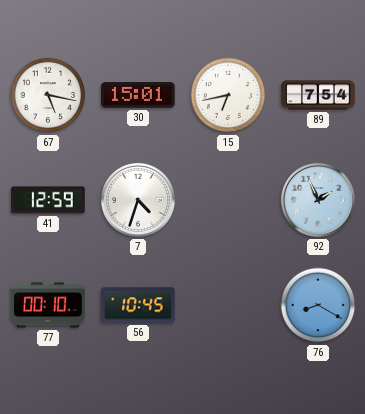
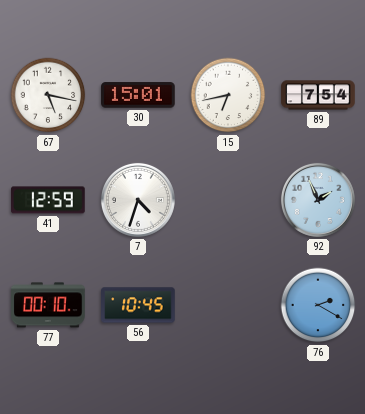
76: 8:20 -> 2:20
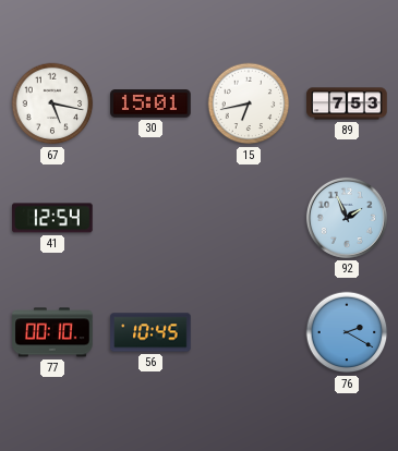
89: 7:54 -> 7:53
41: 12:59 -> 12:54
7: 4:33 -> none
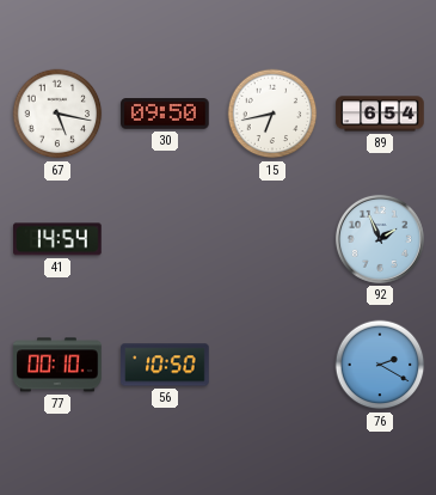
30: 15:01 -> 09:50
89: 7:53 -> 6:54
41: 12:54 -> 14:54
56: 10:45 -> 10:50
